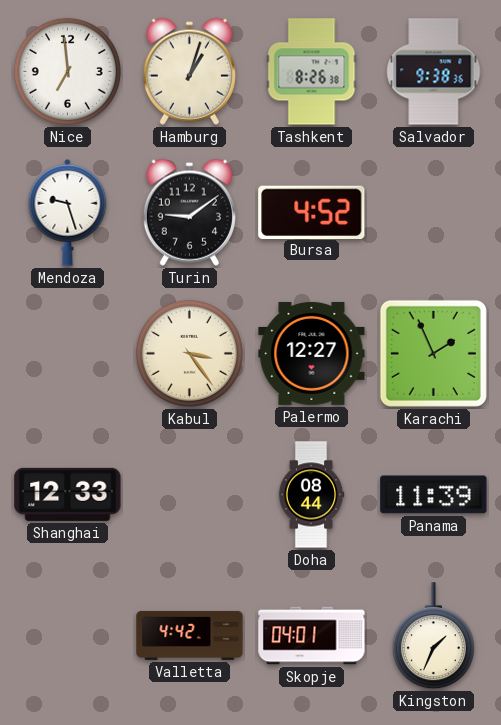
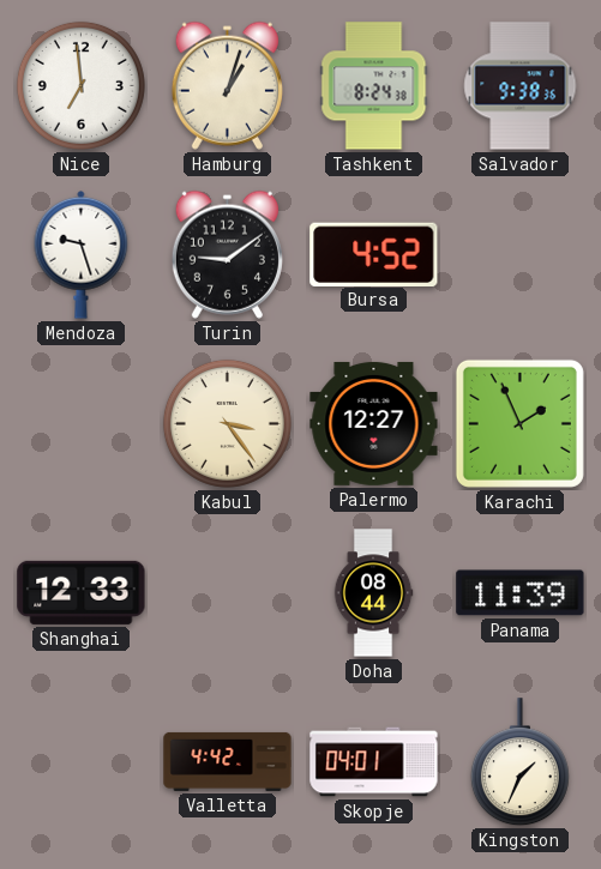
Tashkent: 8:26 -> 8:24
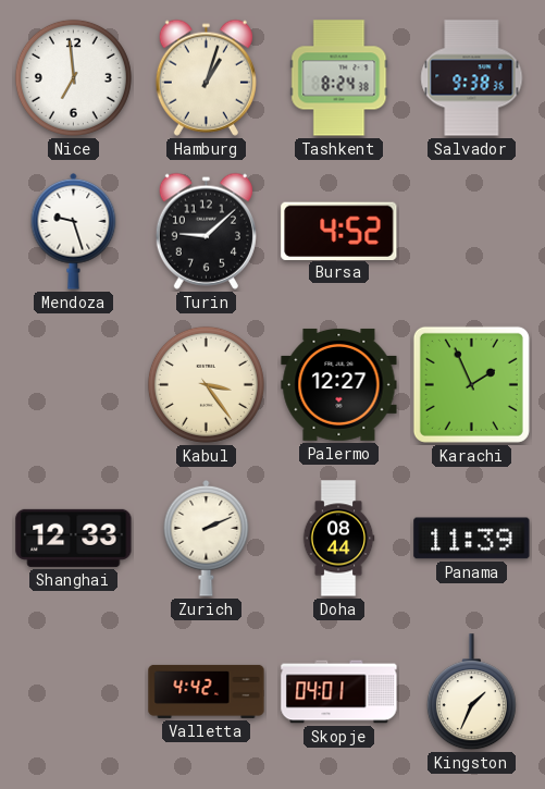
Turin: 9:09 -> 9:08
Zurich: none -> 2:11
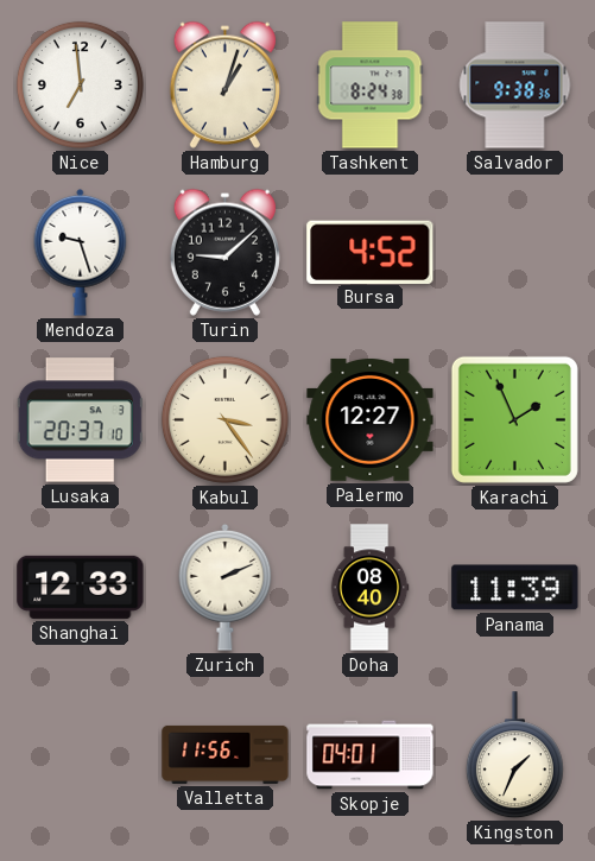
Lusaka: none -> 20:37
Doha: 08:44 -> 08:40
Valletta: 4:42 -> 11:56
